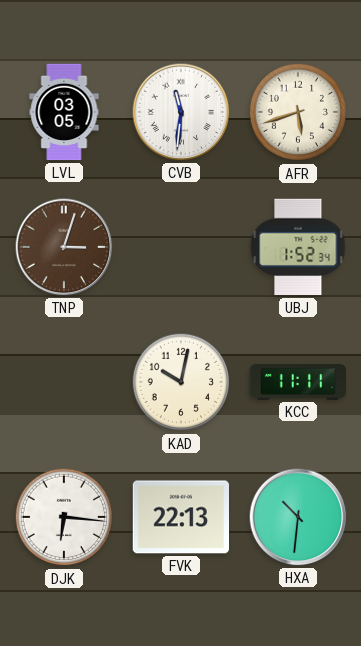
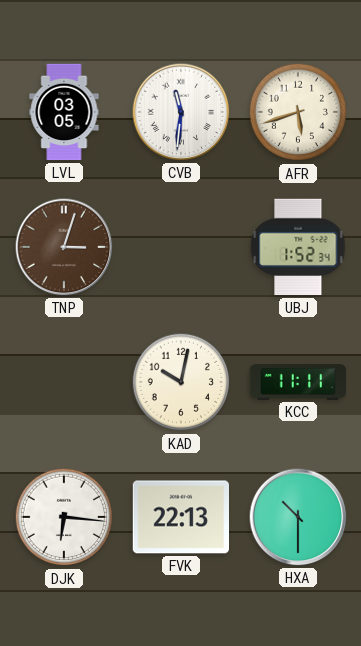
HXA: 10:31 -> 10:30
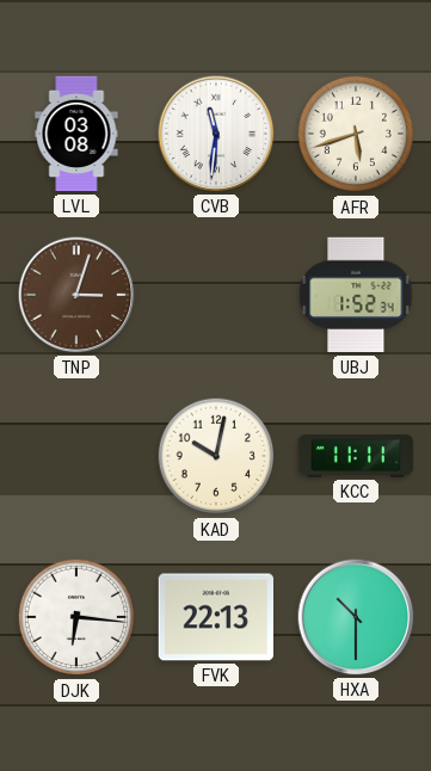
LVL: 03:05 -> 03:08
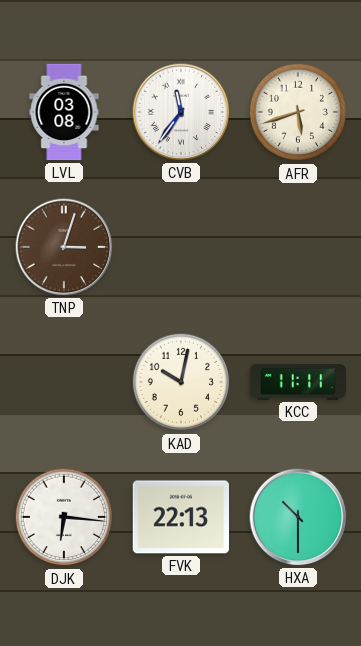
CVB: 11:31 -> 11:36
UBJ: 1:52 -> none
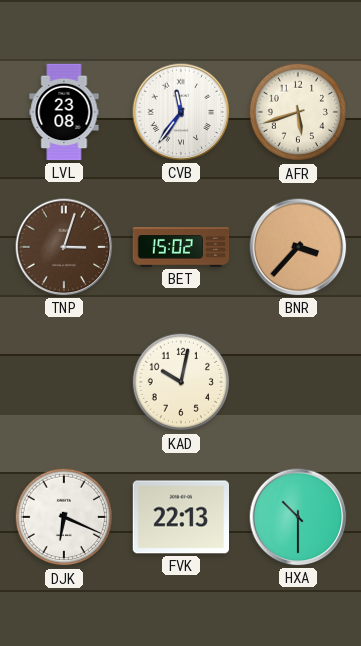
LVL: 03:08 -> 23:08
BET: none -> 15:02
BNR: none -> 3:37
KCC: 11:11 -> none
DJK: 6:16 -> 6:19
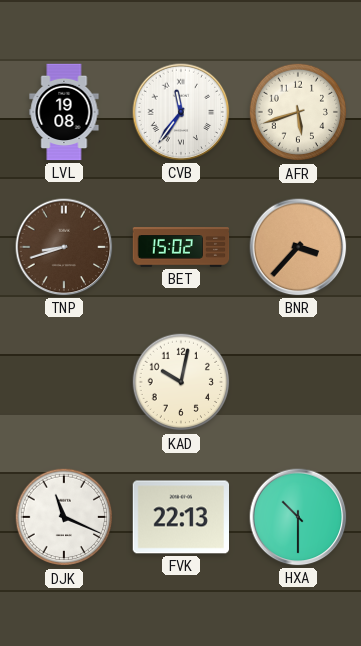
LVL: 23:08 -> 19:08
TNP: 3:03 -> 8:42
DJK: 6:19 -> 11:19
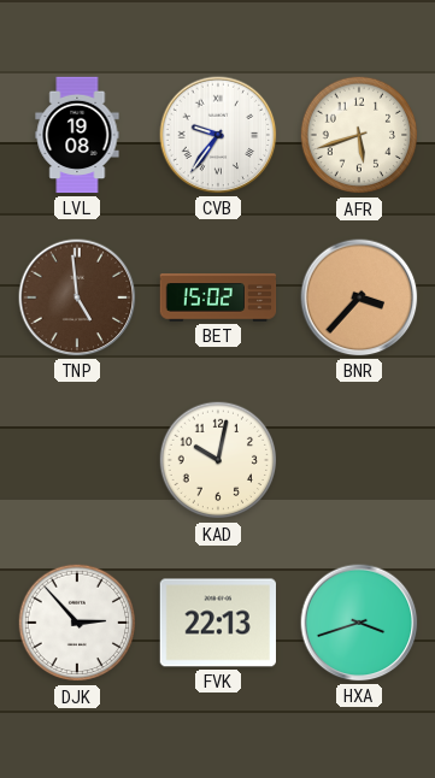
CVB: 11:36 -> 9:36
TNP: 8:42 -> 4:59
DJK: 11:19 -> 2:53
HXA: 10:30 -> 3:42
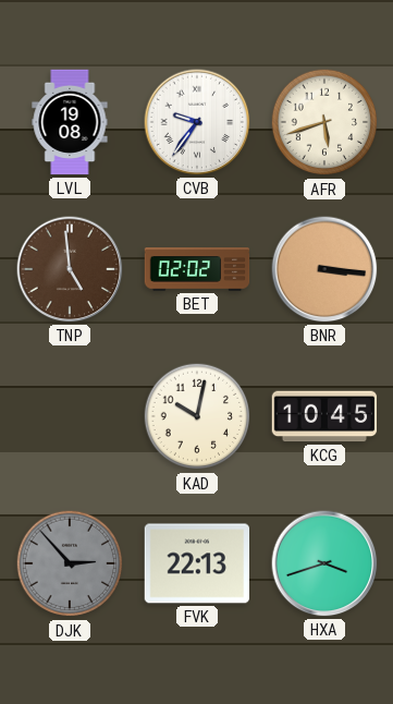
BET: 15:02 -> 02:02
BNR: 3:37 -> 3:16
KCG: none -> 10:45
DJK dial: white -> grey
